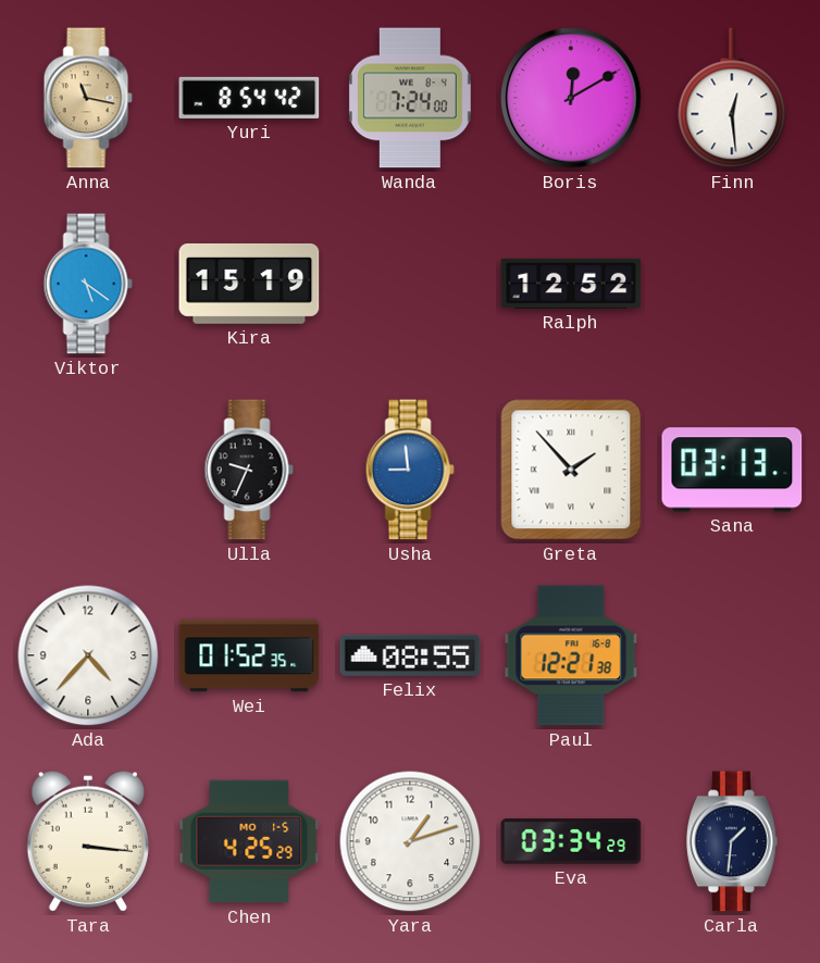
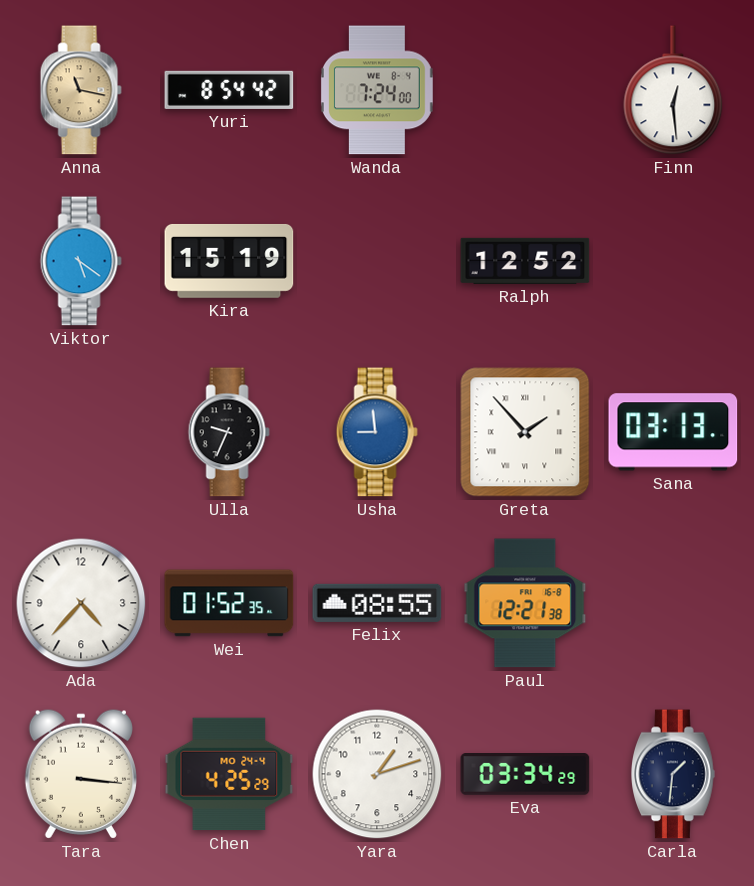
Boris: 12:10 -> none
Chen date: MO 1-5 -> MO 24-4
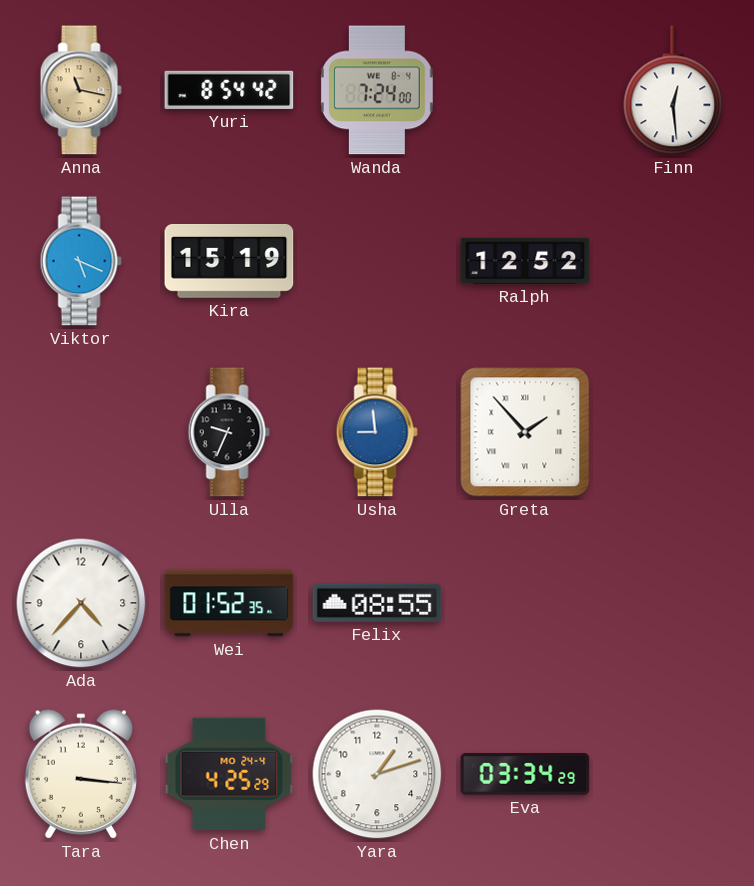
Viktor: 5:21 -> 5:19
Sana: 03:13 -> none
Paul: 12:21 -> none
Carla: 1:31 -> none
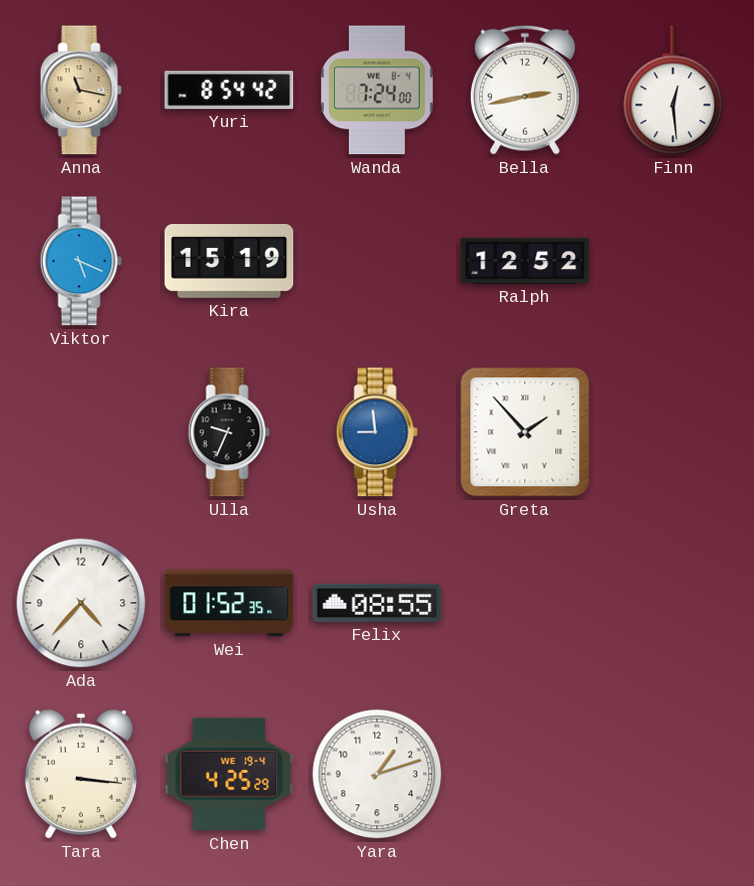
Bella: none -> 2:43
Chen date: MO 24-4 -> WE 19-4
Eva: 03:34 -> none
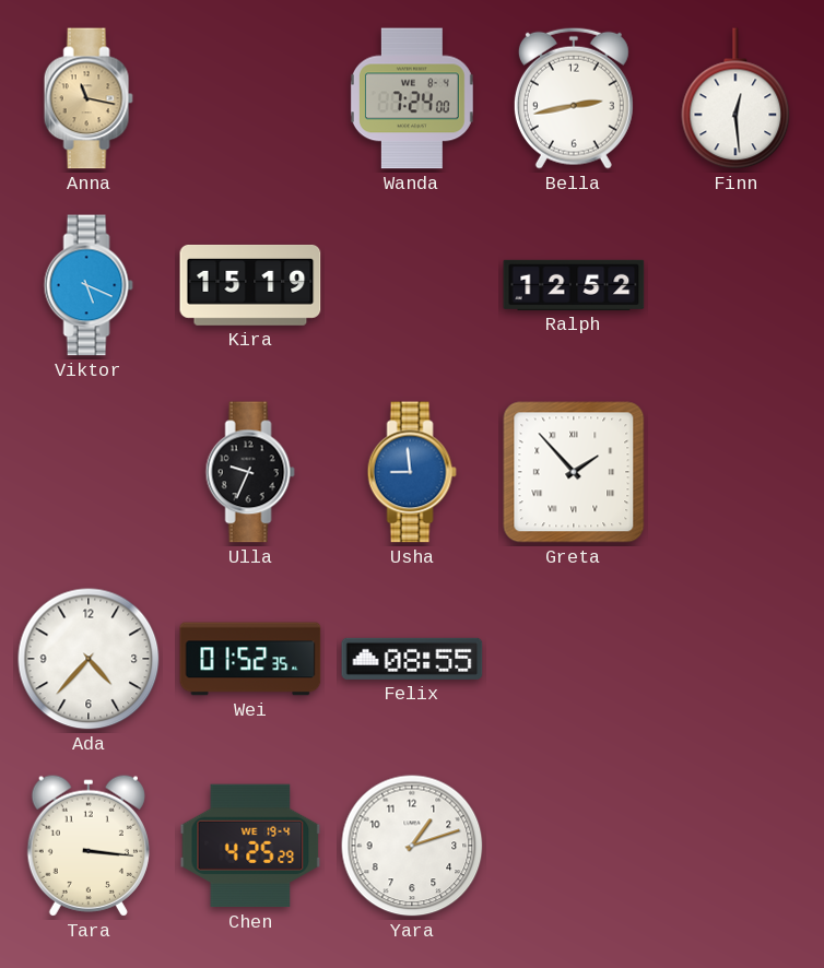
Yuri: 8:54 -> none
